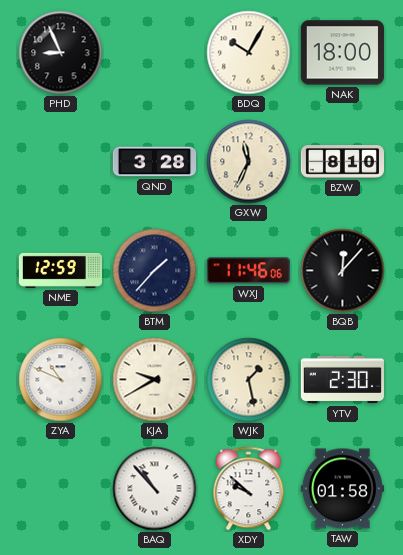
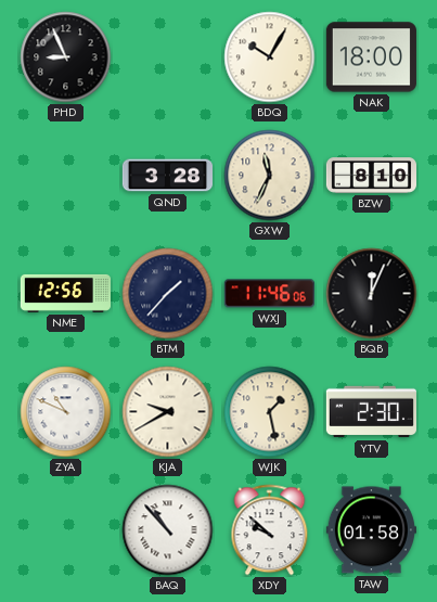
NME: 12:59 -> 12:56
BQB: 12:07 -> 12:04
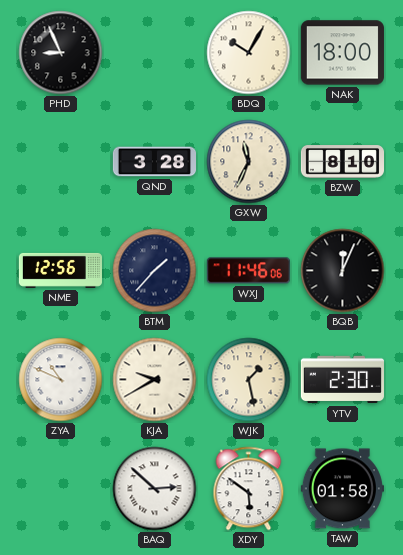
BAQ: 10:53 -> 2:52
XDY: 9:52 -> 5:51
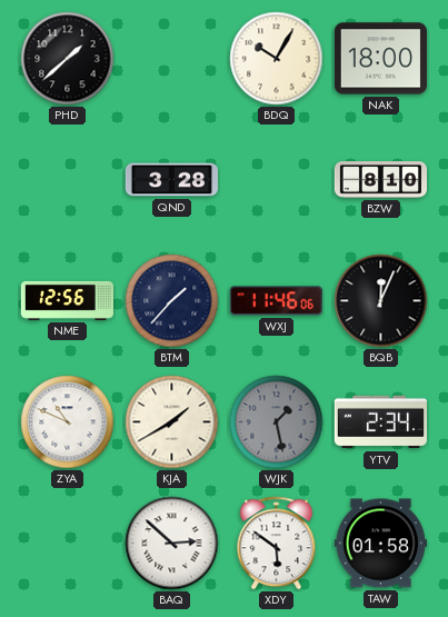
PHD: 8:56 -> 1:38
GXW: 11:34 -> none
KJA: 9:40 -> 1:40
WJK dial: cream -> grey
YTV: 2:30 -> 2:34
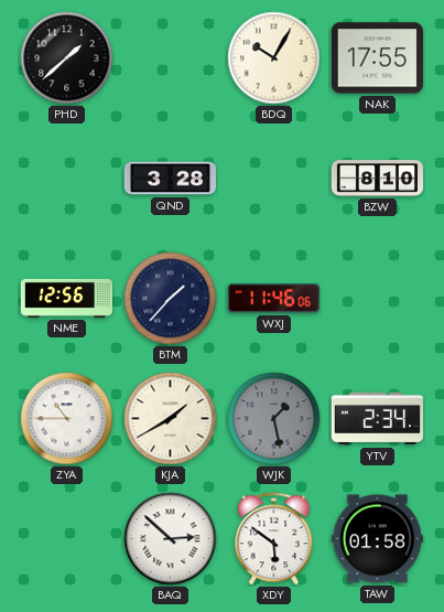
NAK: 18:00 -> 17:55
BQB: 12:04 -> none
ZYA: 10:49 -> 10:45
